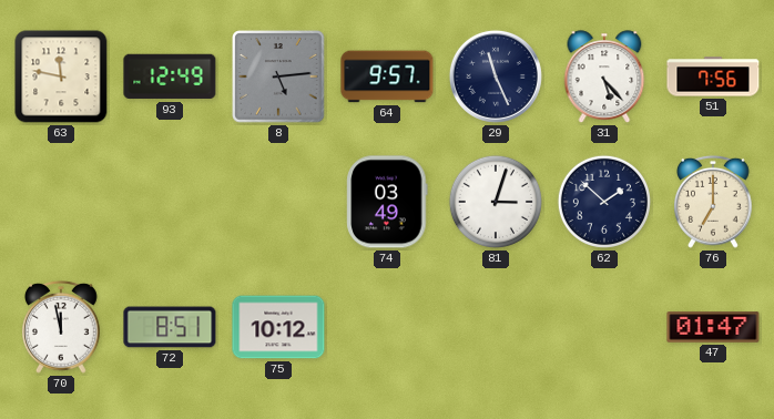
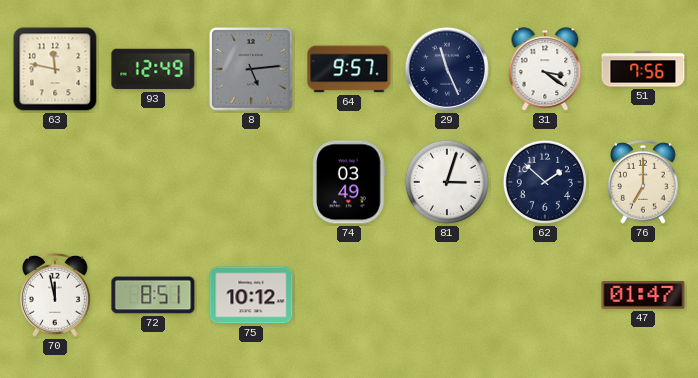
31: 5:23 -> 3:21
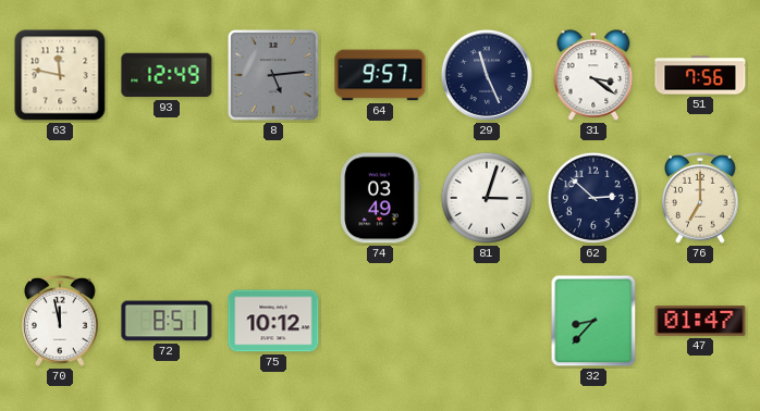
62: 1:52 -> 2:52
32: none -> 8:37
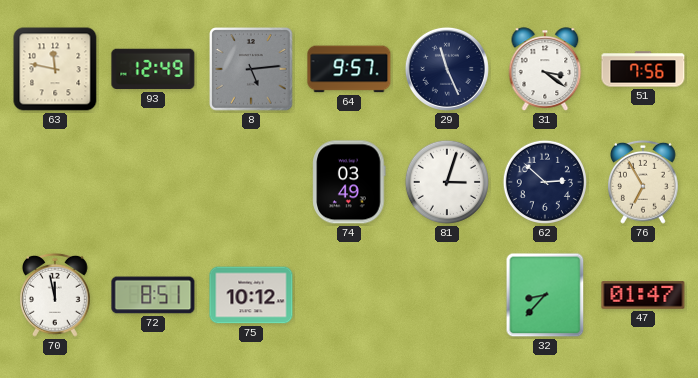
76: 7:00 -> 6:55
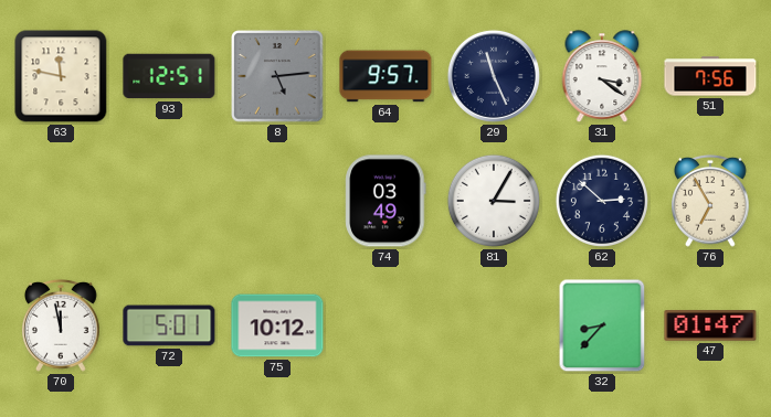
93: 12:49 -> 12:51
81: 3:03 -> 3:05
72: 8:51 -> 5:01
